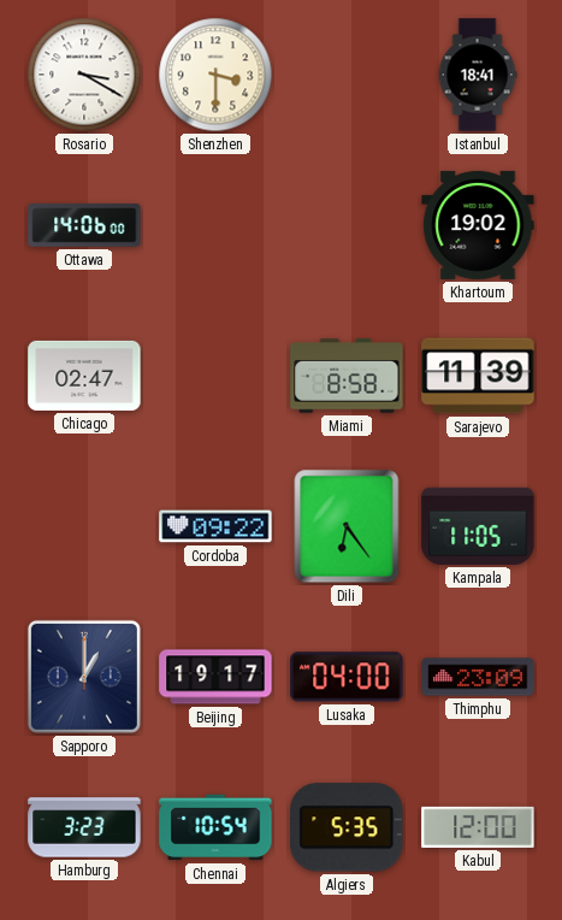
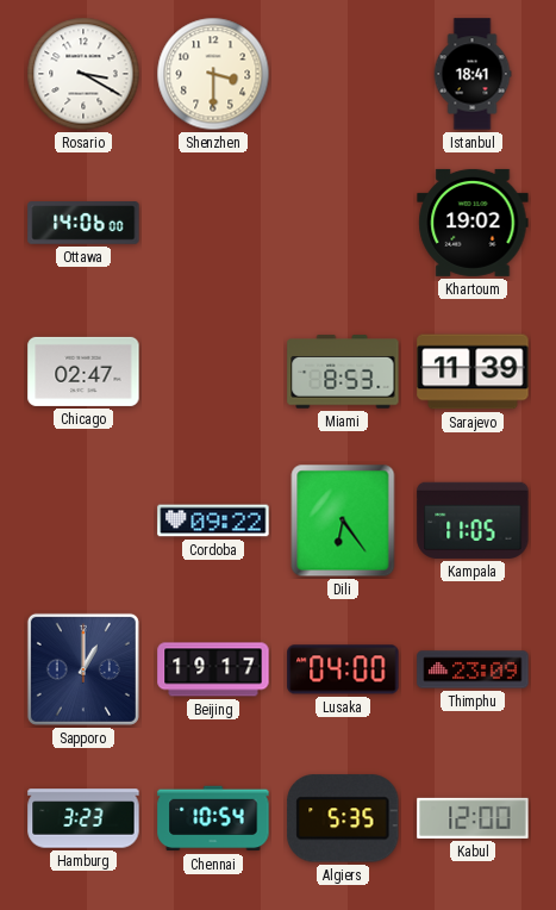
Miami: 8:58 -> 8:53
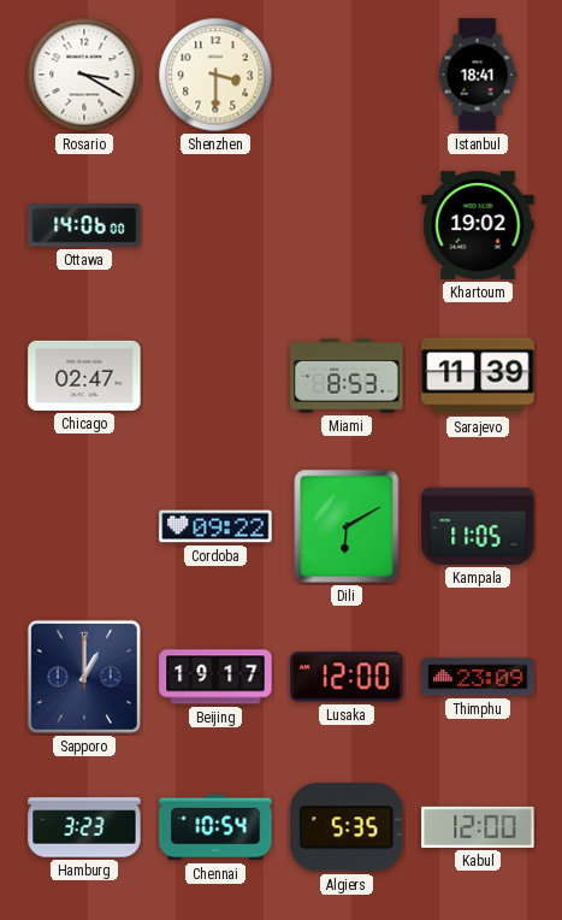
Dili: 6:24 -> 6:10
Lusaka: 04:00 -> 12:00
